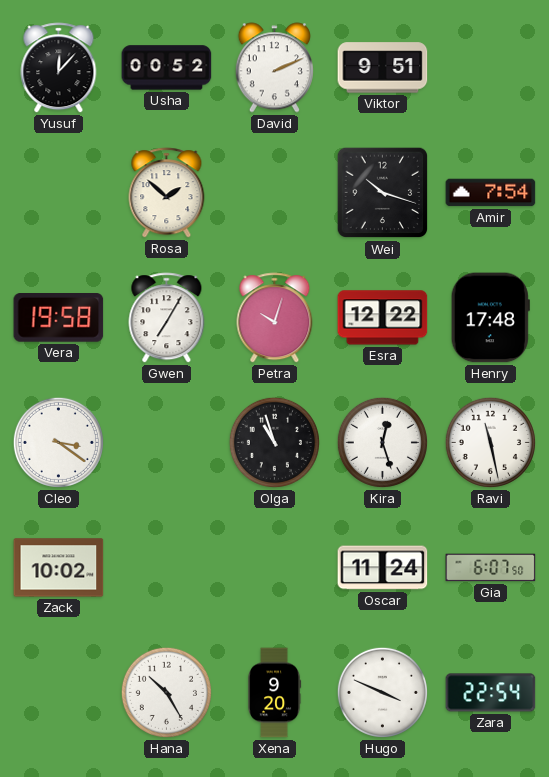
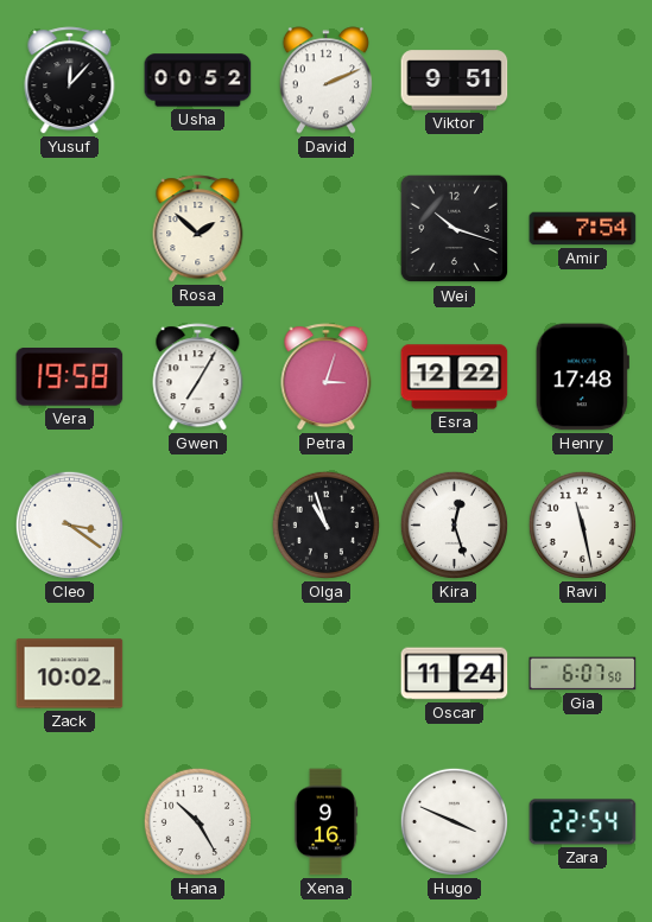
Petra: 10:03 -> 3:03
Xena: 9:20 -> 9:16
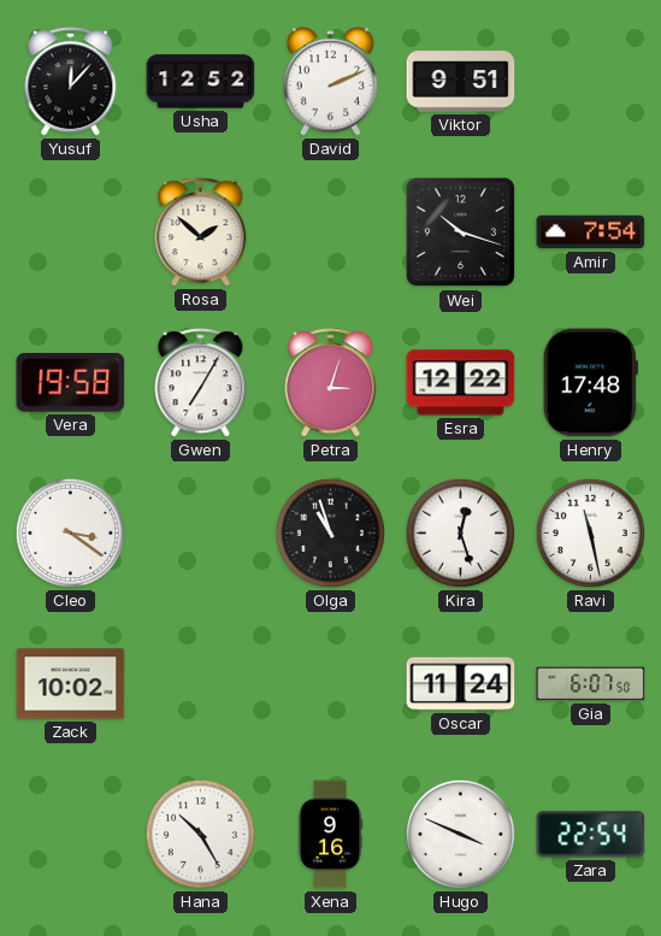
Usha: 00:52 -> 12:52
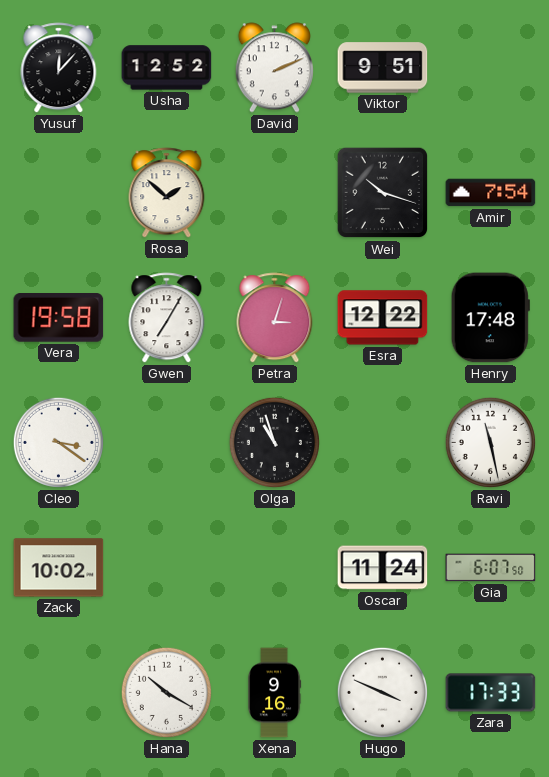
Kira: 12:27 -> none
Hana: 10:25 -> 10:20
Zara: 22:54 -> 17:33
